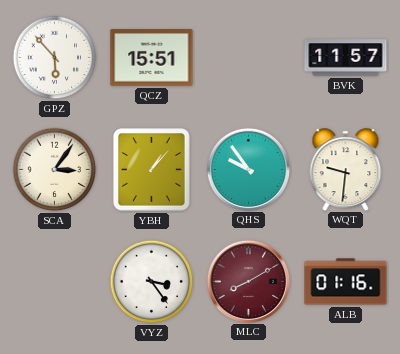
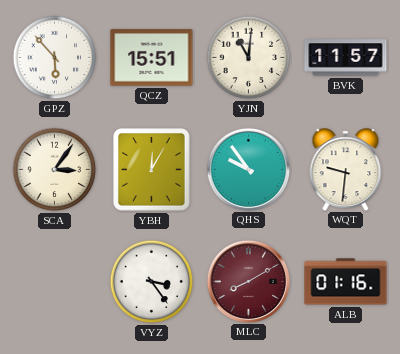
YJN: none -> 11:01
YBH: 1:07 -> 12:05
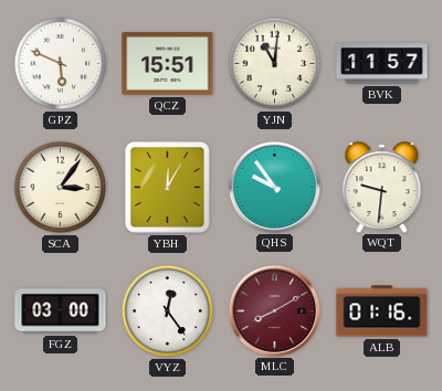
GPZ: 5:53 -> 5:49
FGZ: none -> 03:00
VYZ: 3:24 -> 12:24
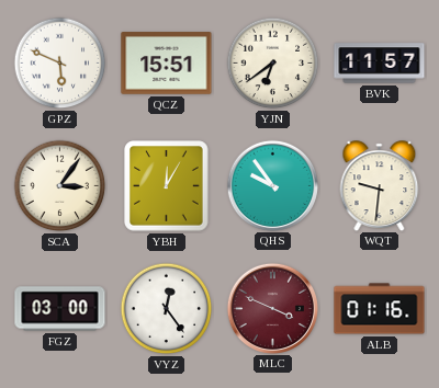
YJN: 11:01 -> 6:39
MLC: 8:10 -> 3:49
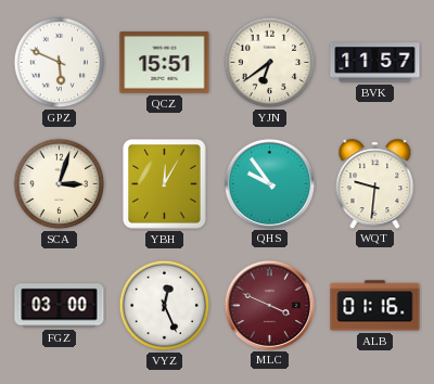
SCA: 3:06 -> 3:03
VYZ: 12:24 -> 12:26
